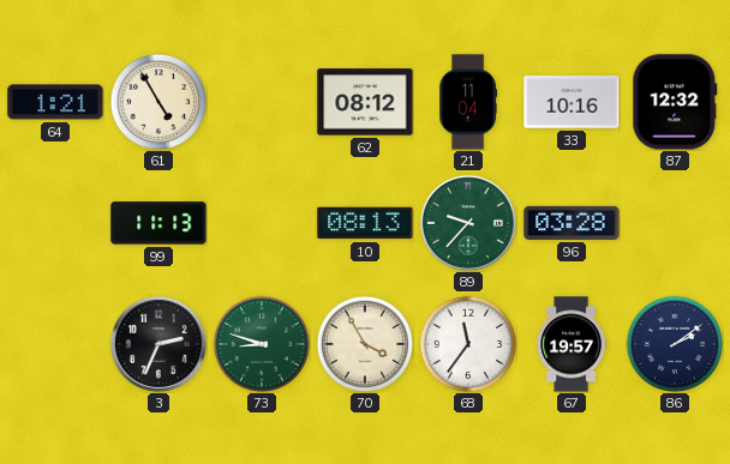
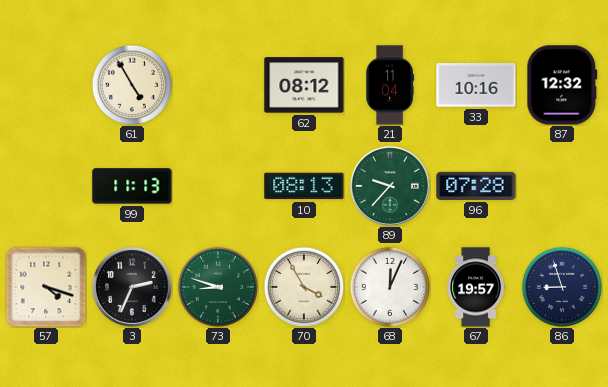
64: 1:21 -> none
96: 03:28 -> 07:28
57: none -> 4:18
68: 11:36 -> 12:04
86: 2:09 -> 8:57
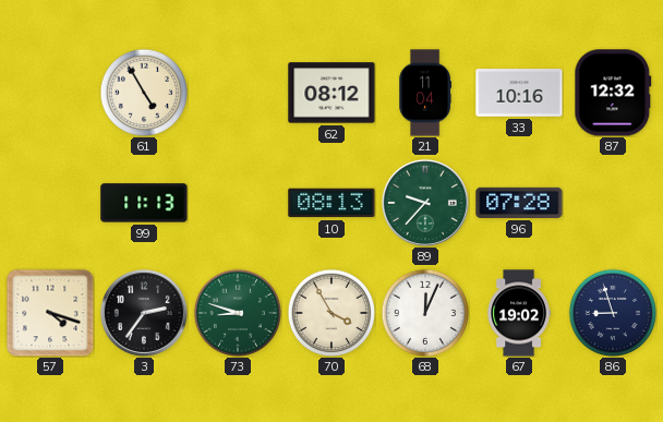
3: 2:34 -> 2:36
67: 19:57 -> 19:02
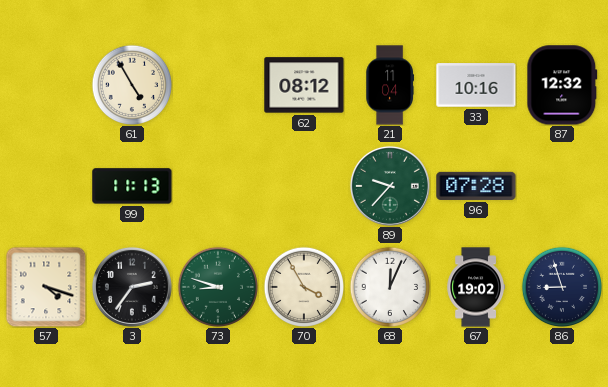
10: 08:13 -> none
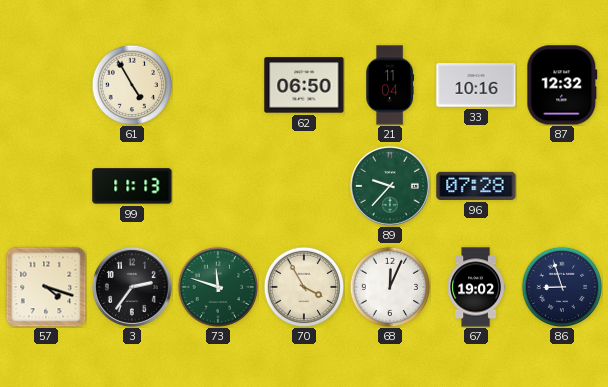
62: 08:12 -> 06:50
73: 8:48 -> 11:48
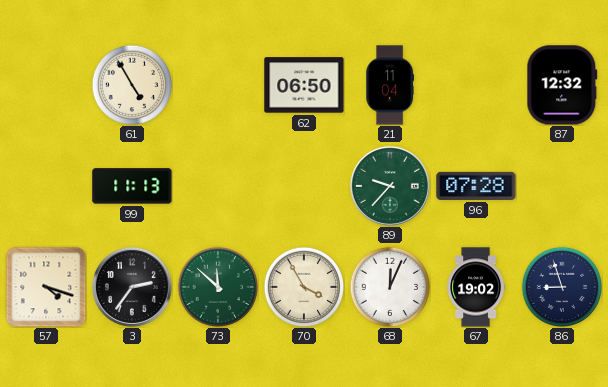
33: 10:16 -> none
73: 11:48 -> 11:52
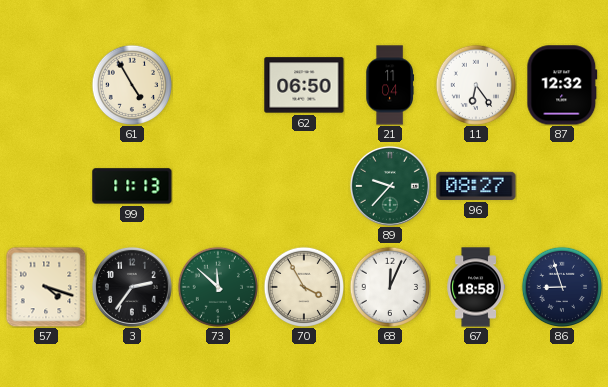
11: none -> 6:24
96: 07:28 -> 08:27
67: 19:02 -> 18:58
